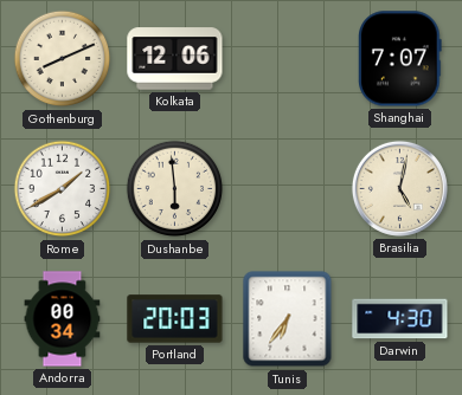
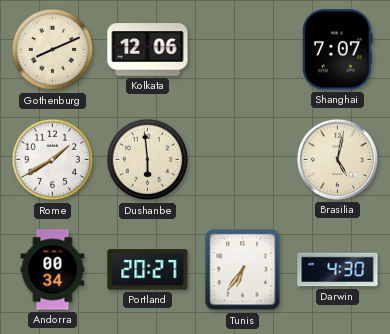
Portland: 20:03 -> 20:27
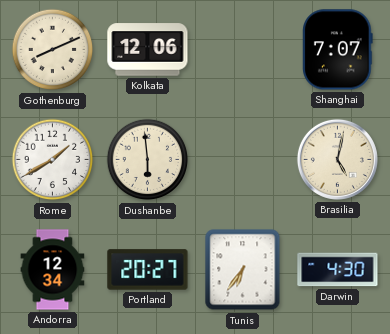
Andorra: 00:34 -> 12:34
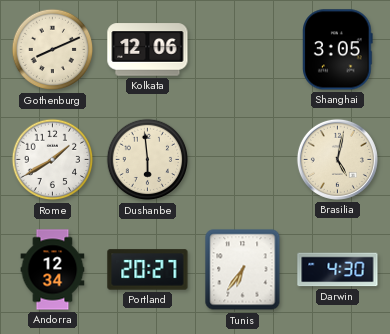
Shanghai: 7:07 -> 3:05
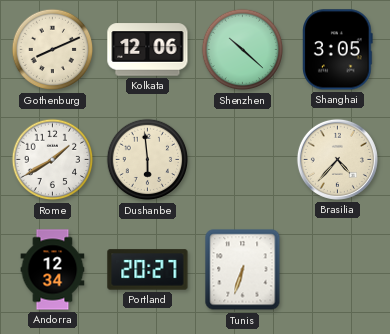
Shenzhen: none -> 10:22
Brasilia: 5:02 -> 4:37
Tunis: 6:36 -> 6:33
Darwin: 4:30 -> none
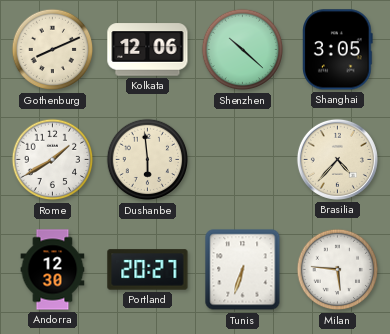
Andorra: 12:34 -> 12:30
Milan: none -> 5:46
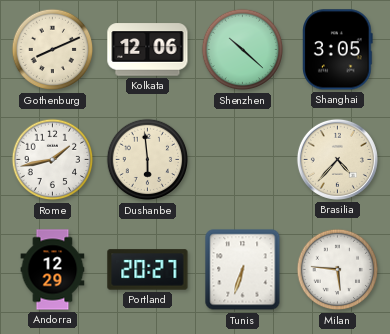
Rome: 1:40 -> 1:43
Andorra: 12:30 -> 12:29
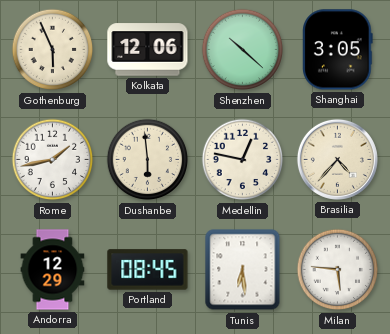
Gothenburg: 8:11 -> 5:56
Medellin: none -> 12:47
Portland: 20:27 -> 08:45
Tunis: 6:33 -> 6:29
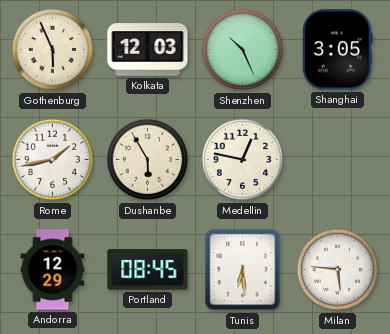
Kolkata: 12:06 -> 12:03
Shenzhen: 10:22 -> 10:26
Dushanbe: 5:59 -> 5:55
Brasilia: 4:37 -> none
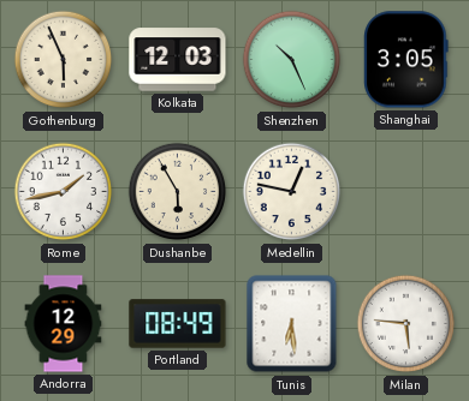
Portland: 08:45 -> 08:49
